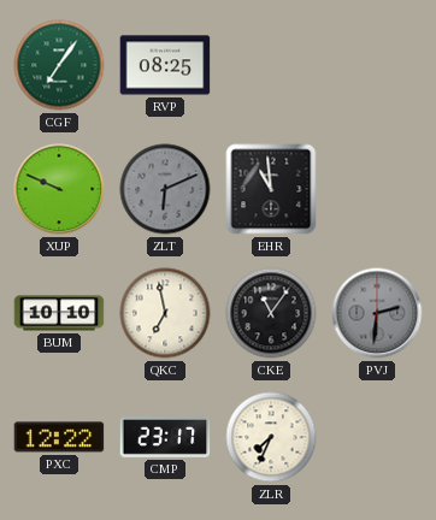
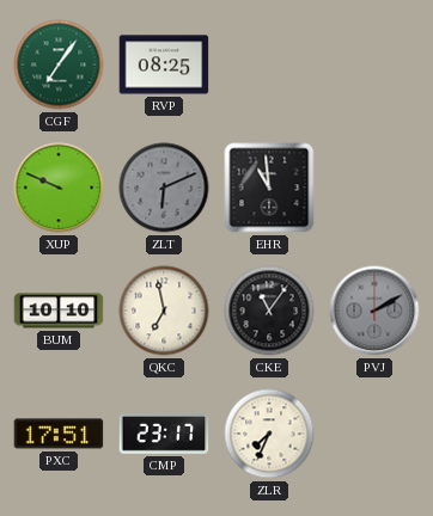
PVJ: 2:31 -> 2:10
PXC: 12:22 -> 17:51
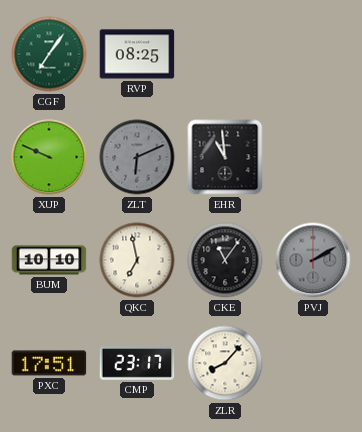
ZLR: 7:34 -> 8:07
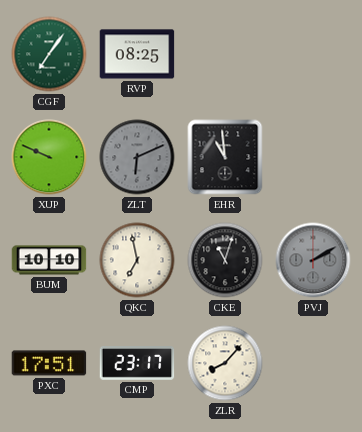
CKE: 11:06 -> 11:03
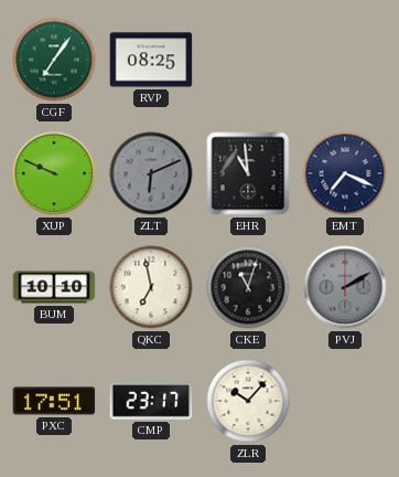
EMT: none -> 7:19
ZLR: 8:07 -> 10:07
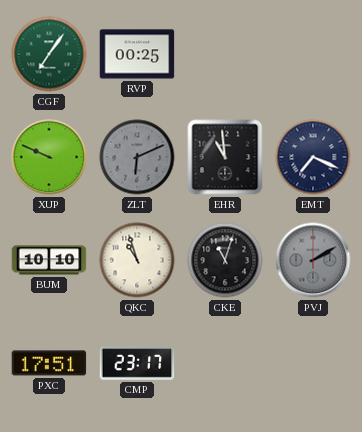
RVP: 08:25 -> 00:25
QKC: 6:58 -> 10:57
ZLR: 10:07 -> none
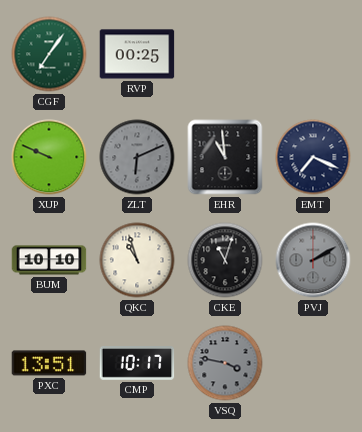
PXC: 17:51 -> 13:51
CMP: 23:17 -> 10:17
VSQ: none -> 3:47
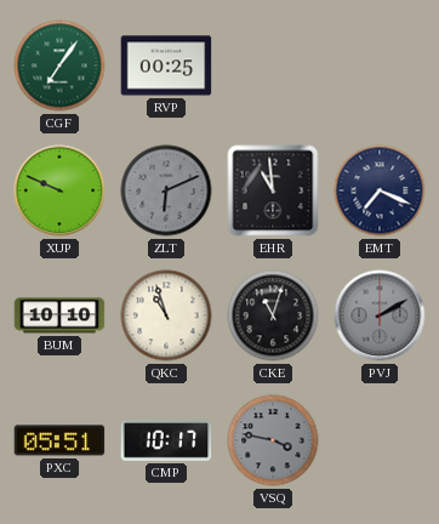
PXC: 13:51 -> 05:51
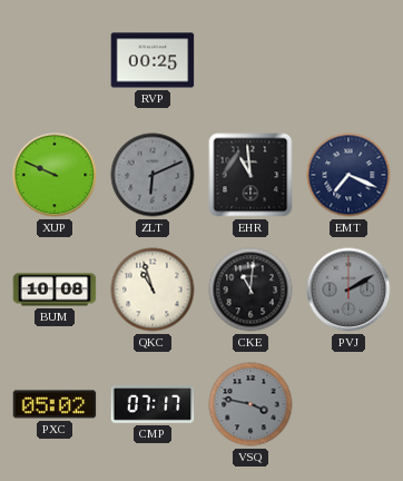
CGF: 7:06 -> none
BUM: 10:10 -> 10:08
CKE: 11:03 -> 11:01
PXC: 05:51 -> 05:02
CMP: 10:17 -> 07:17
